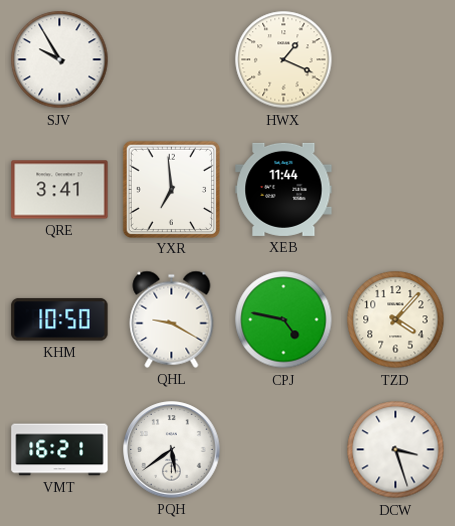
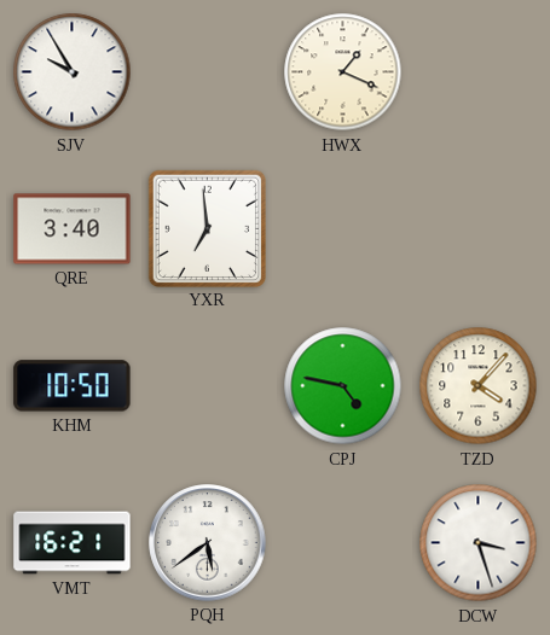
QRE: 3:41 -> 3:40
XEB: 11:44 -> none
QHL: 9:20 -> none
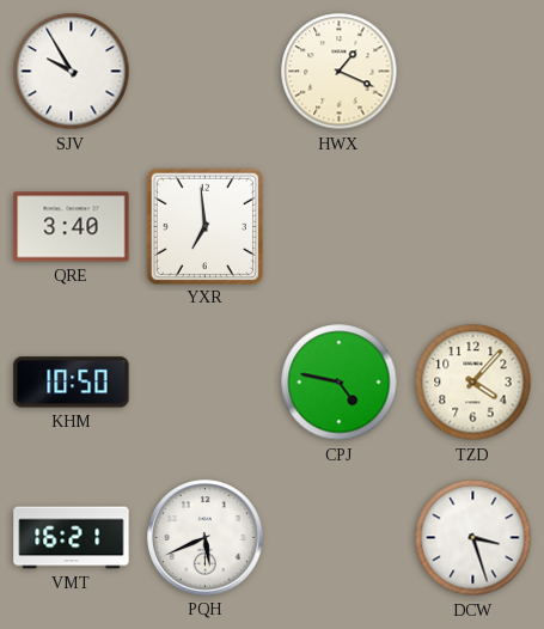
PQH: 5:39 -> 5:41
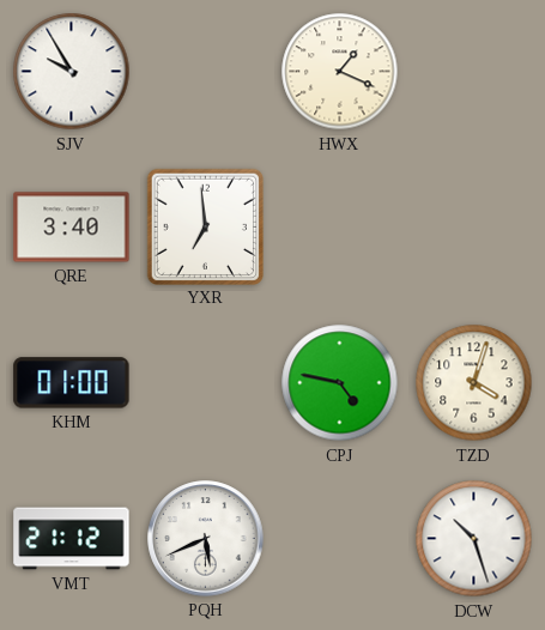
KHM: 10:50 -> 01:00
TZD: 4:07 -> 4:03
VMT: 16:21 -> 21:12
DCW: 3:27 -> 10:27
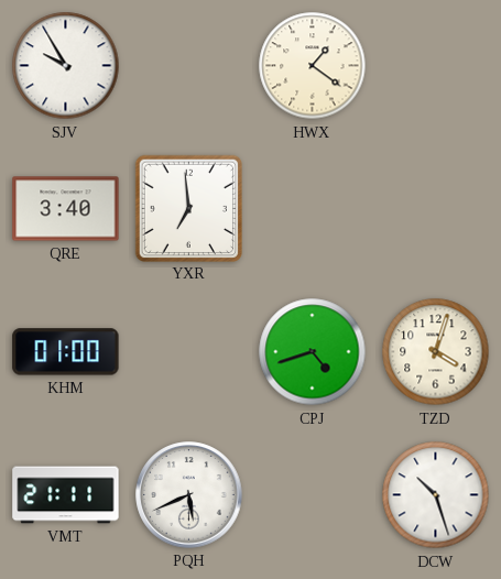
HWX: 1:19 -> 1:21
CPJ: 4:47 -> 4:42
VMT: 21:12 -> 21:11
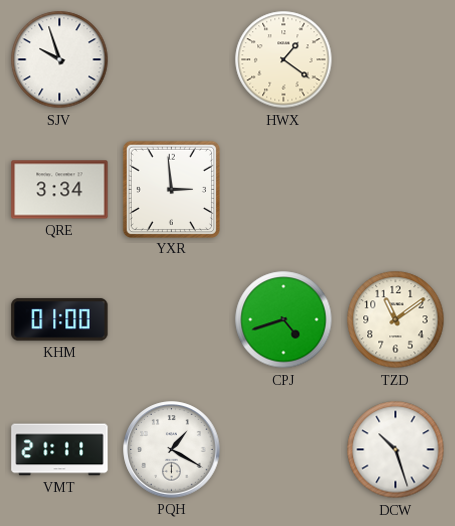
SJV: 9:55 -> 9:57
QRE: 3:40 -> 3:34
YXR: 6:59 -> 2:59
TZD: 4:03 -> 11:09
PQH: 5:41 -> 1:20
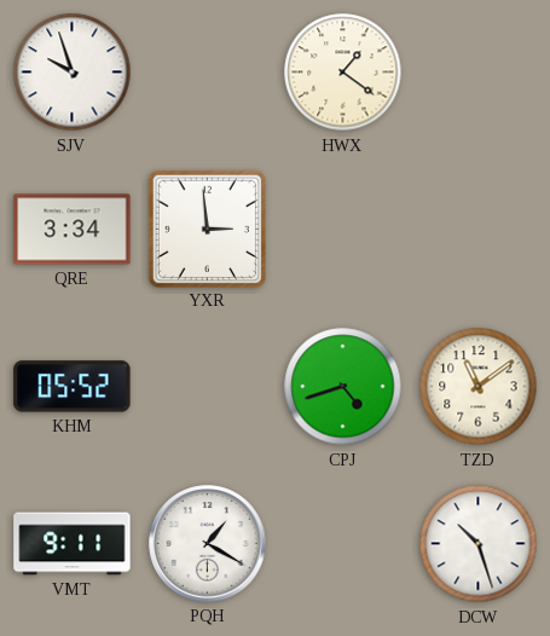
KHM: 01:00 -> 05:52
VMT: 21:11 -> 9:11
